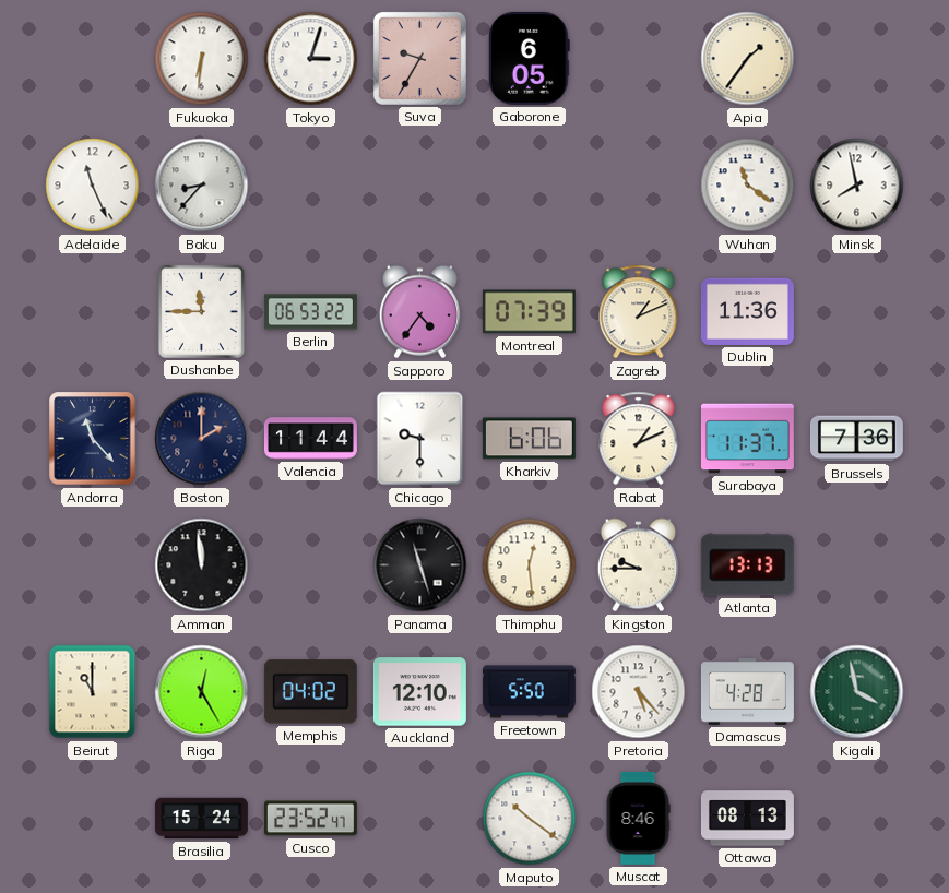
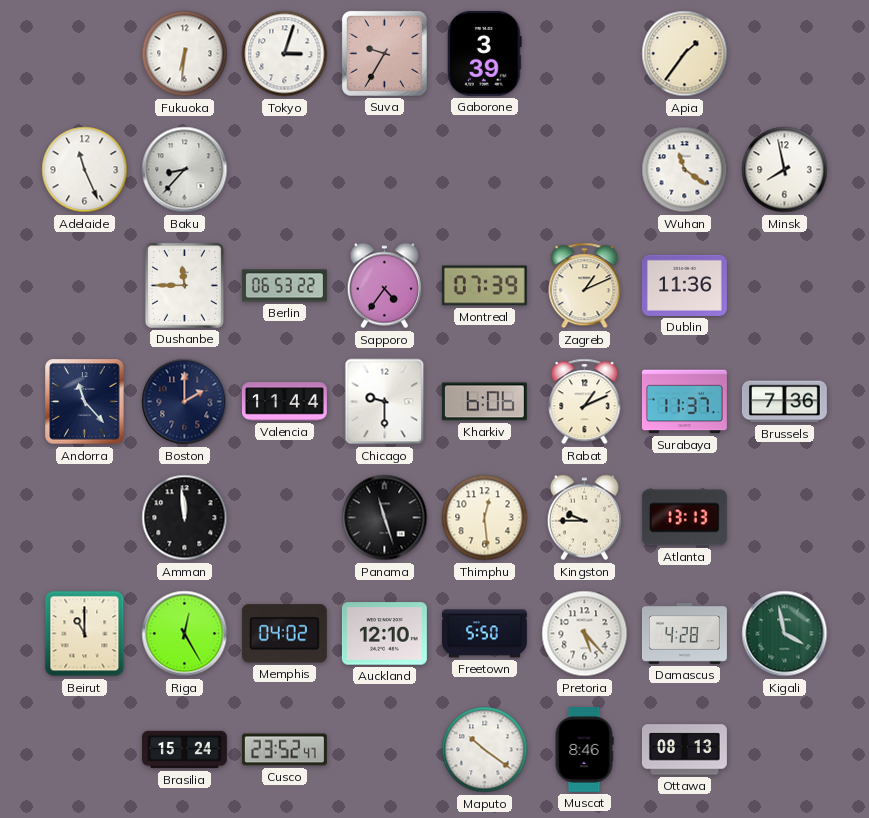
Gaborone: 6:05 -> 3:39
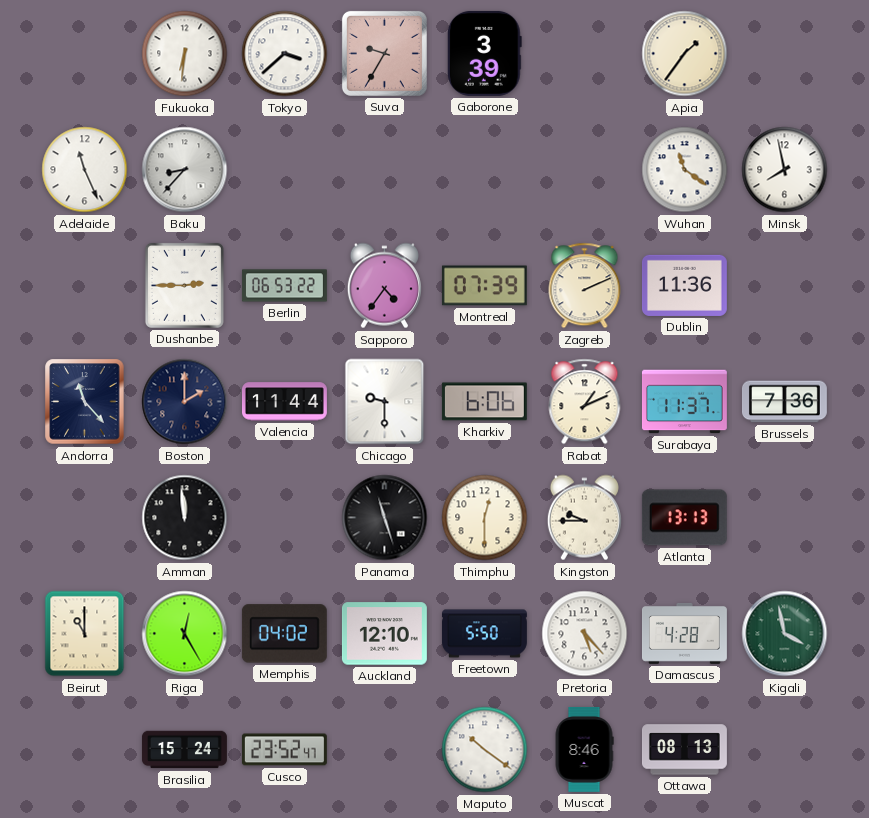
Tokyo: 3:03 -> 3:38
Dushanbe: 11:45 -> 2:45
Zagreb: 1:11 -> 2:11
Thimphu: 12:29 -> 12:30
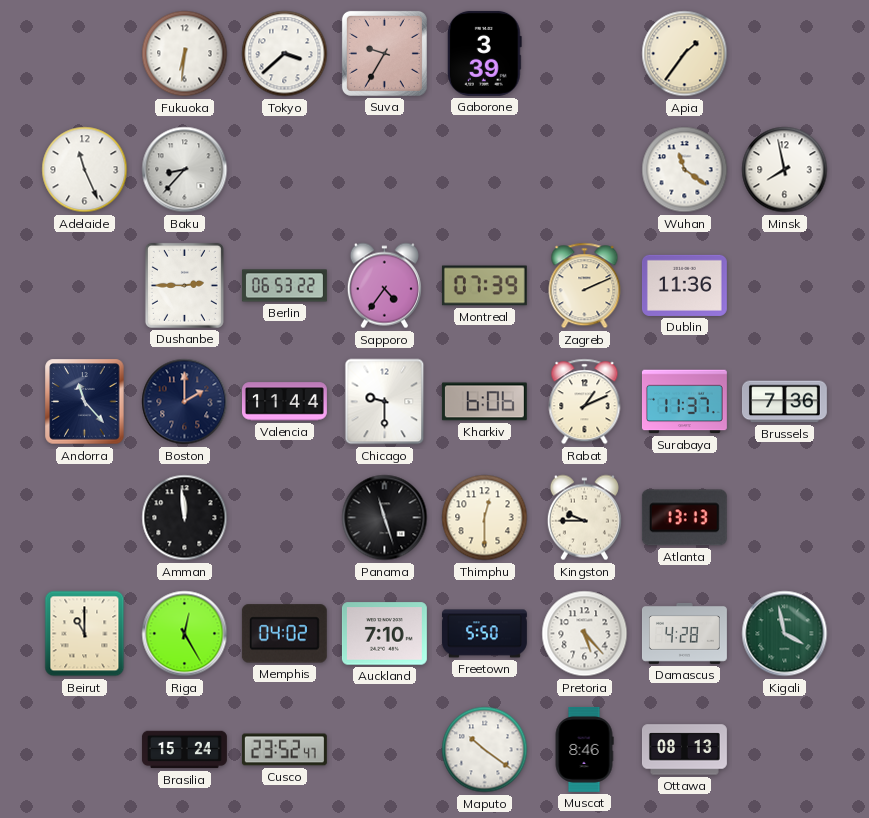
Auckland: 12:10 -> 7:10
